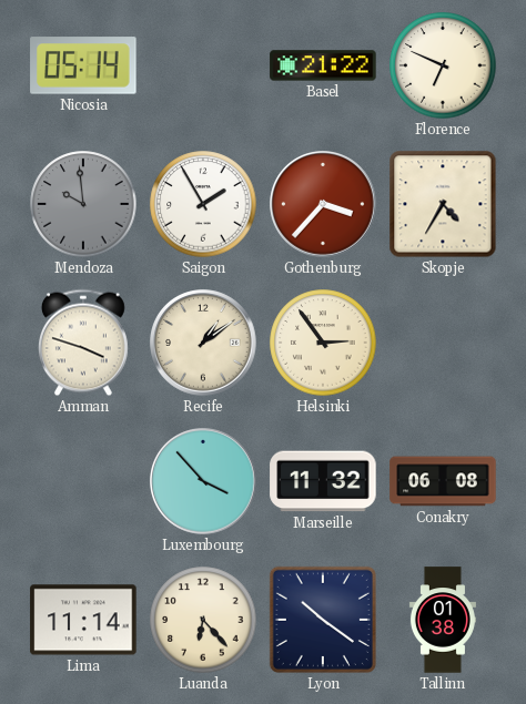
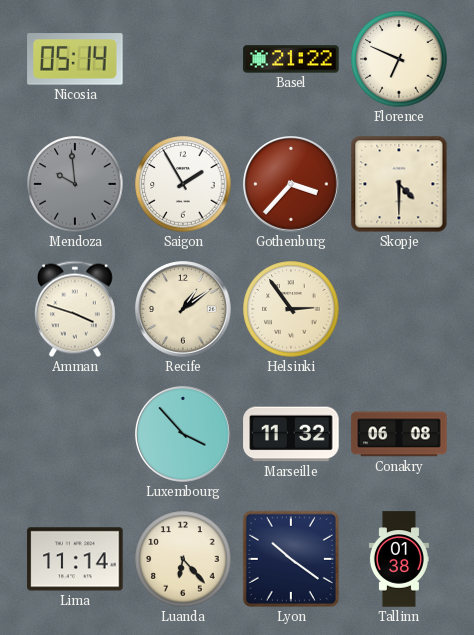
Skopje: 4:35 -> 4:30
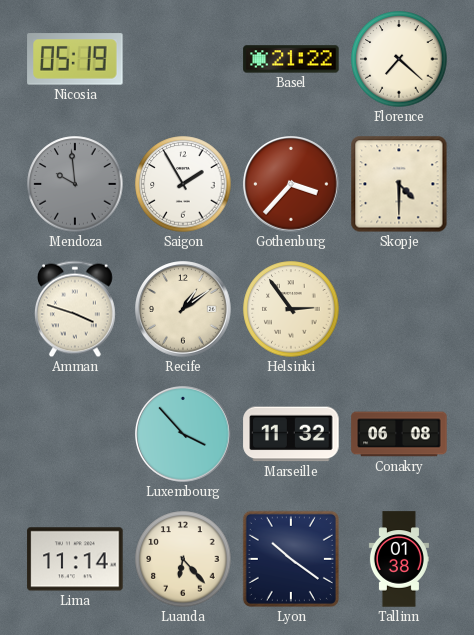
Nicosia: 05:14 -> 05:19
Florence: 6:49 -> 7:22
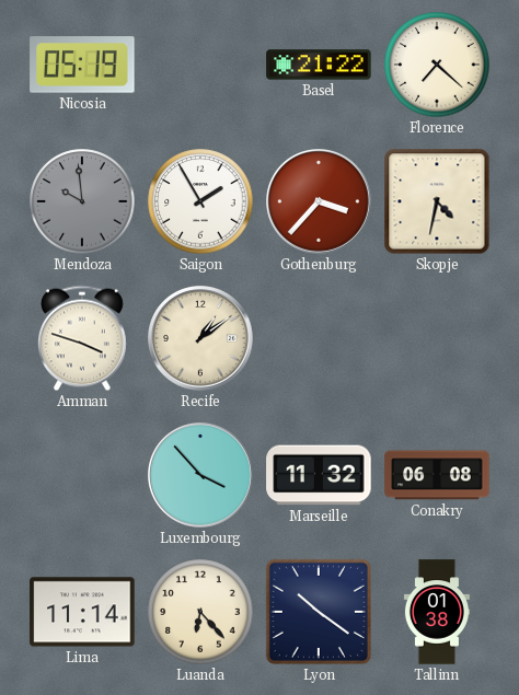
Skopje: 4:30 -> 4:32
Helsinki: 2:54 -> none
